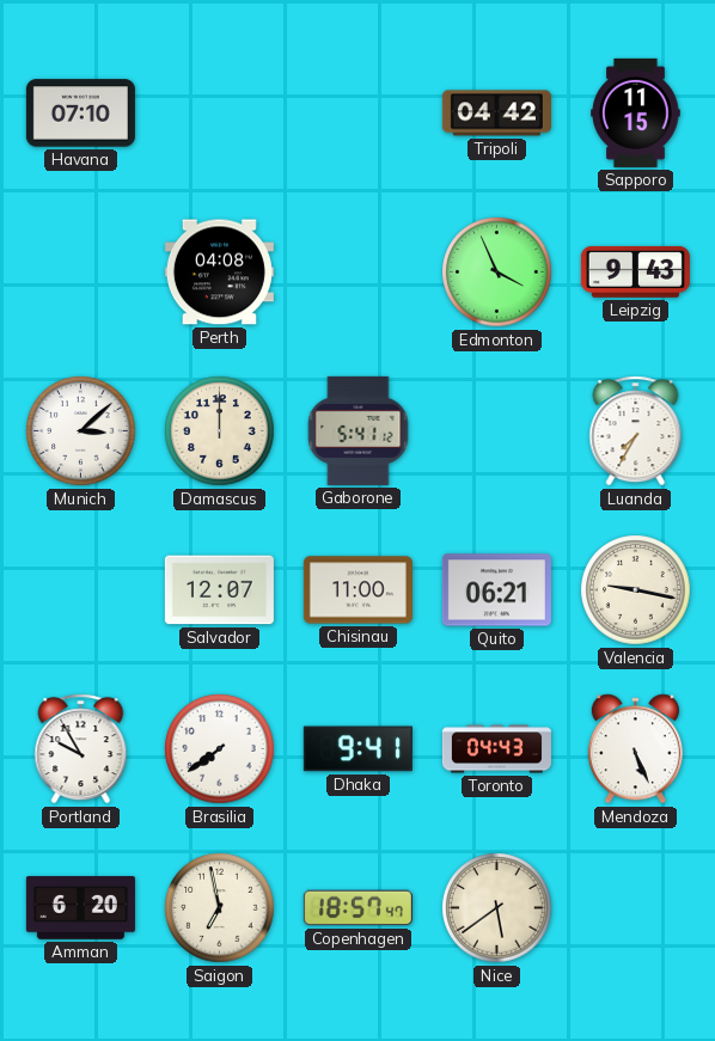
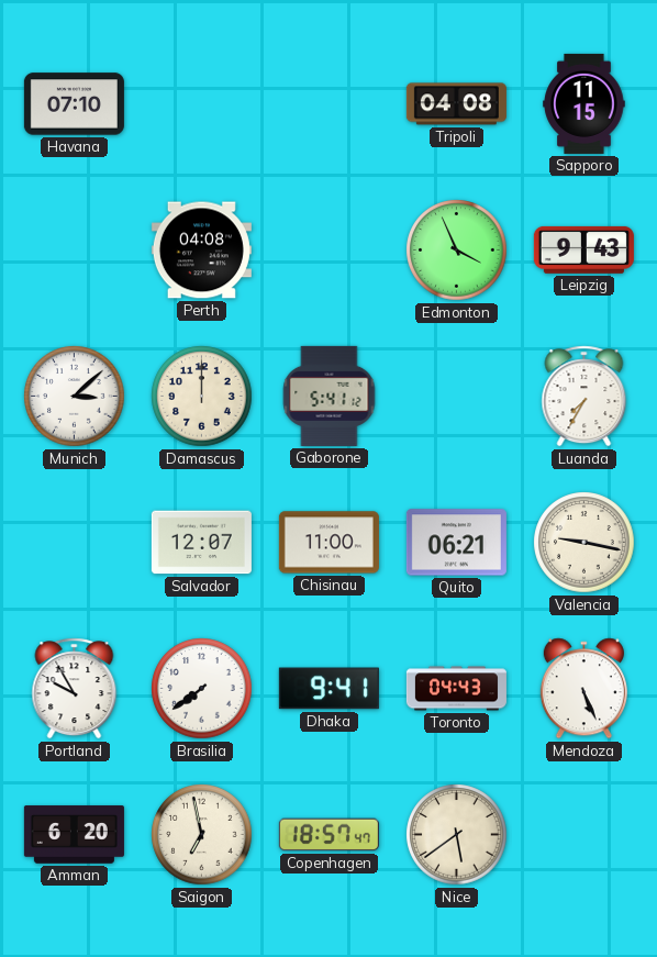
Tripoli: 04:42 -> 04:08
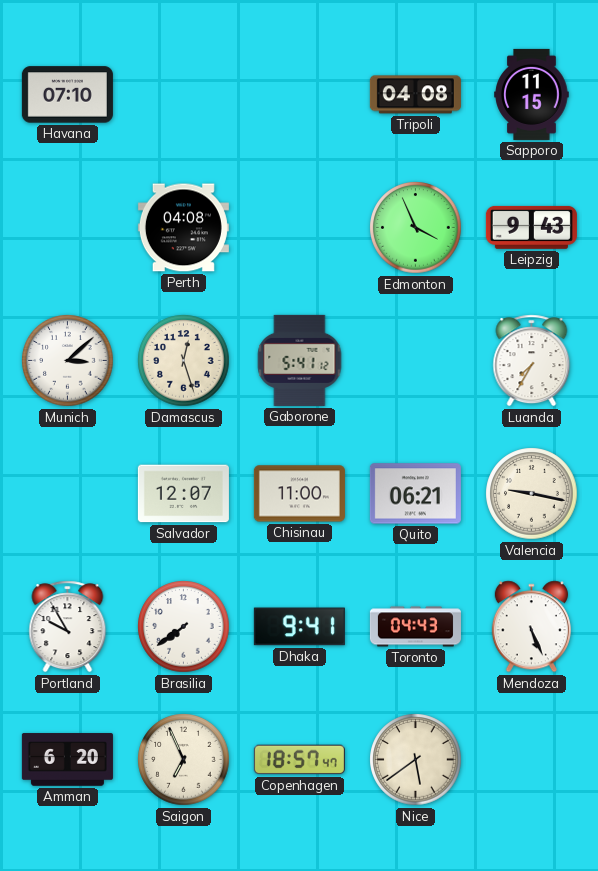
Damascus: 12:00 -> 12:27
Saigon: 6:58 -> 6:56
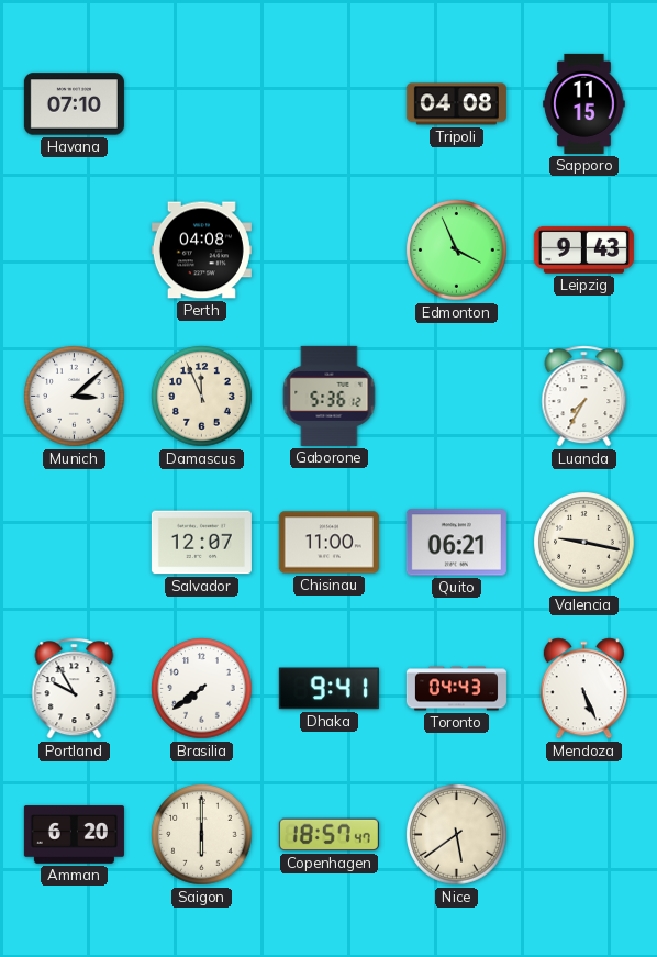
Damascus: 12:27 -> 11:56
Gaborone: 5:41 -> 5:36
Saigon: 6:56 -> 6:00
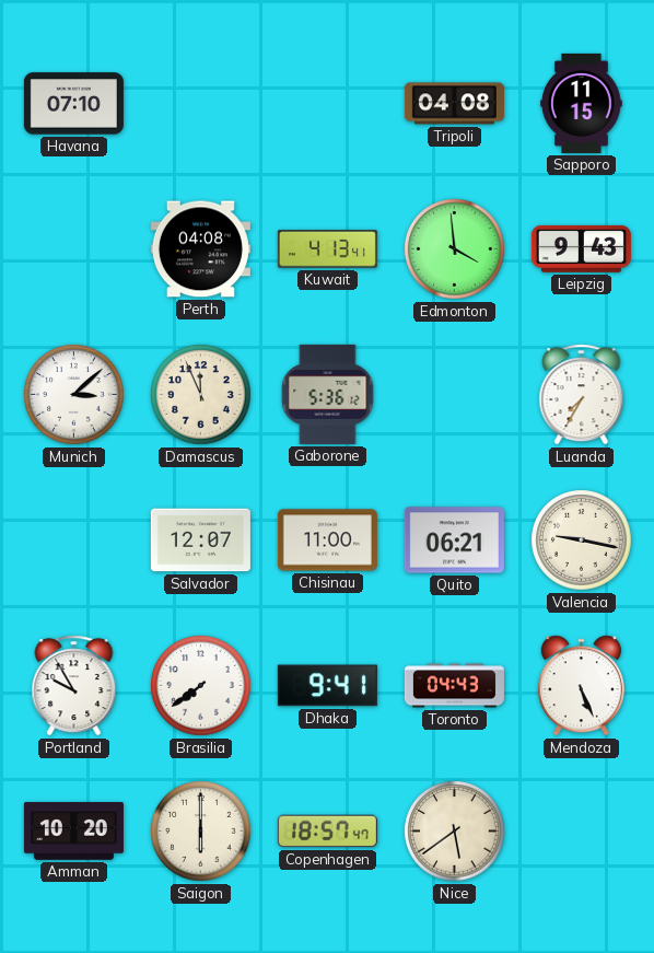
Kuwait: none -> 4:13
Edmonton: 3:56 -> 3:59
Amman: 6:20 -> 10:20
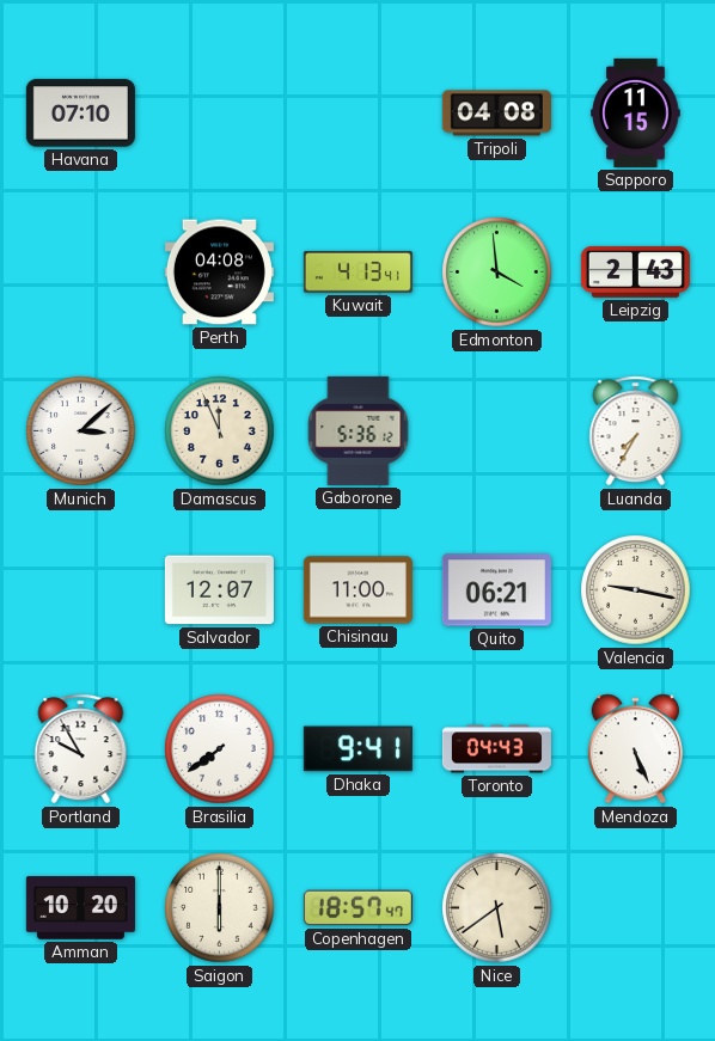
Leipzig: 9:43 -> 2:43
